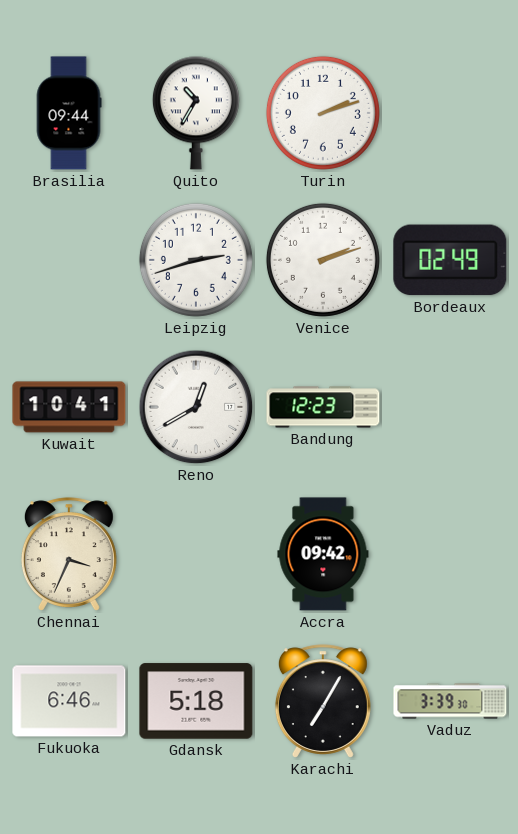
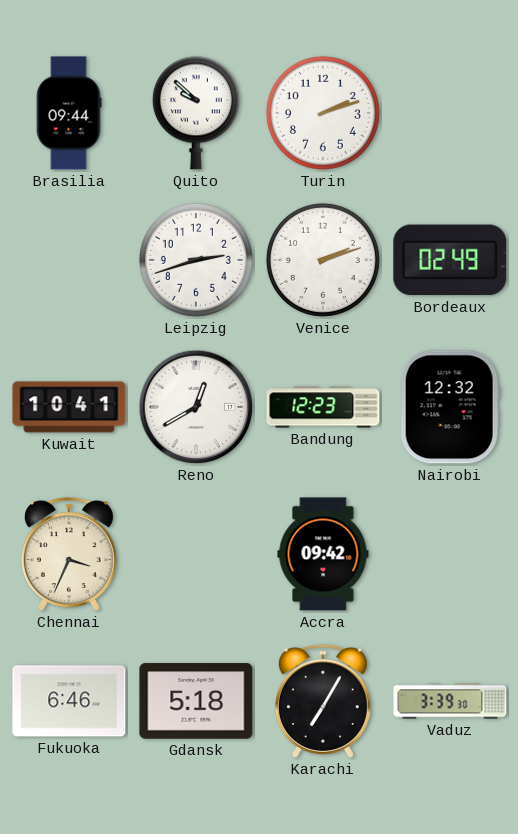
Quito: 10:35 -> 9:52
Nairobi: none -> 12:32
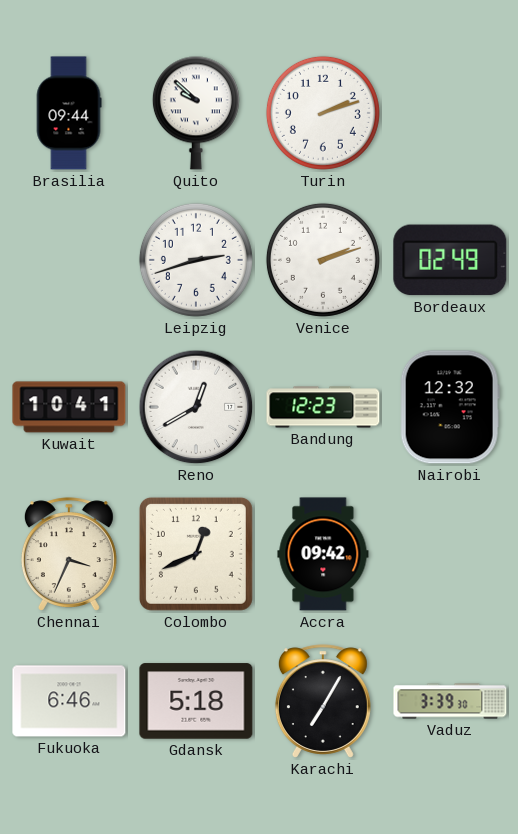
Colombo: none -> 12:41
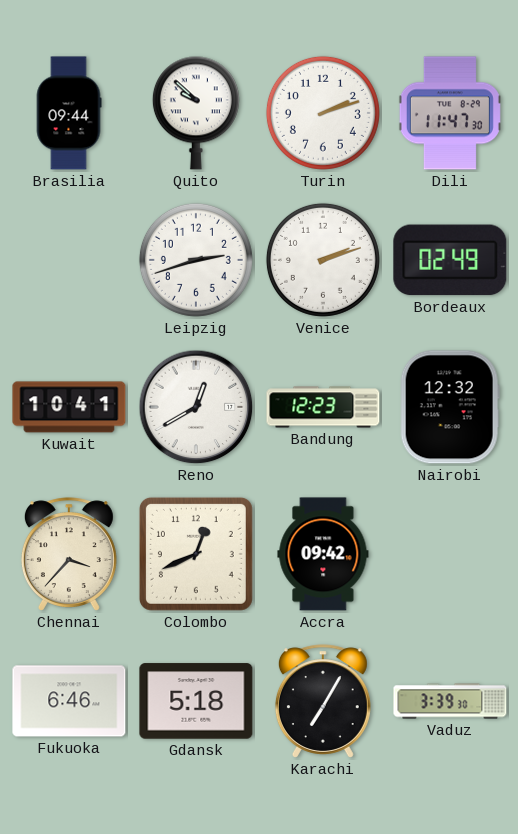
Dili: none -> 11:47
Chennai: 3:34 -> 3:37
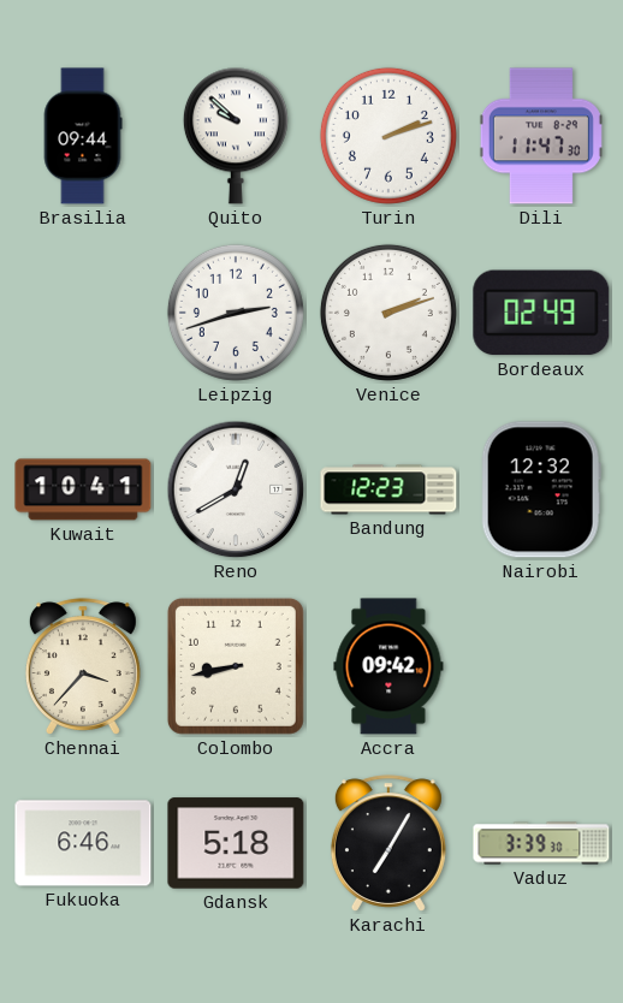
Colombo: 12:41 -> 8:43
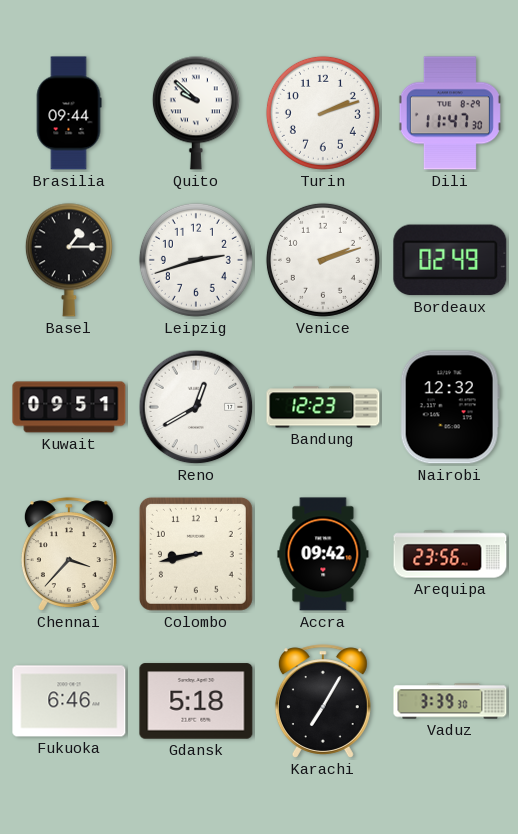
Basel: none -> 1:15
Kuwait: 10:41 -> 09:51
Arequipa: none -> 23:56
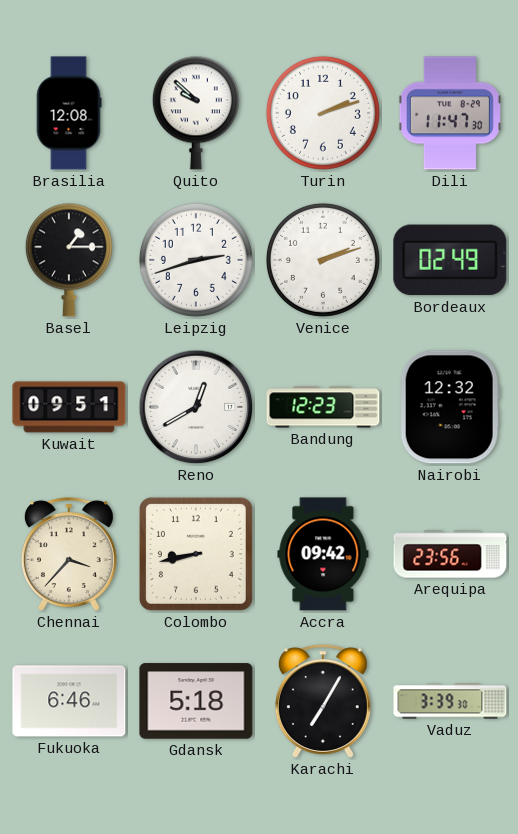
Brasilia: 09:44 -> 12:08
